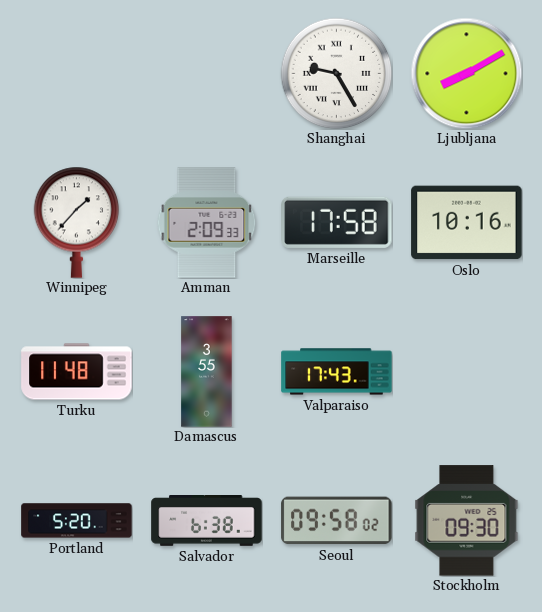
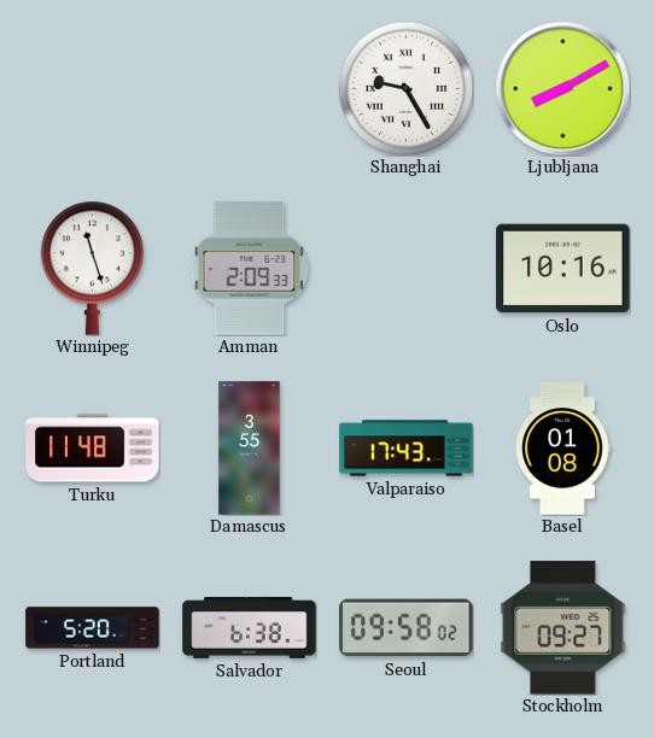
Winnipeg: 1:37 -> 11:27
Marseille: 17:58 -> none
Basel: none -> 01:08
Stockholm: 09:30 -> 09:27
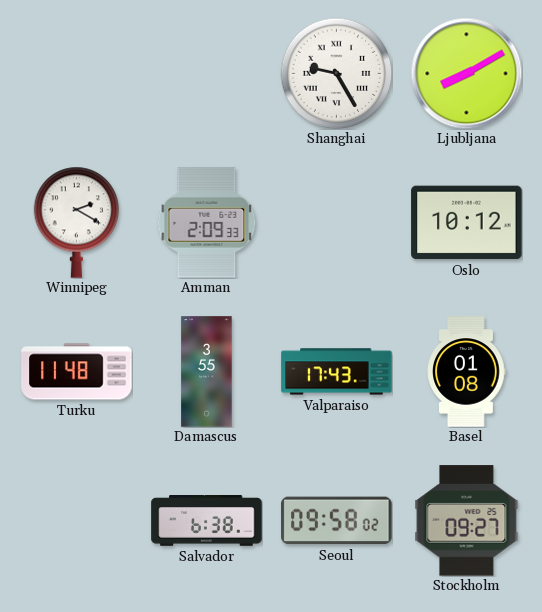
Winnipeg: 11:27 -> 2:20
Oslo: 10:16 -> 10:12
Portland: 5:20 -> none
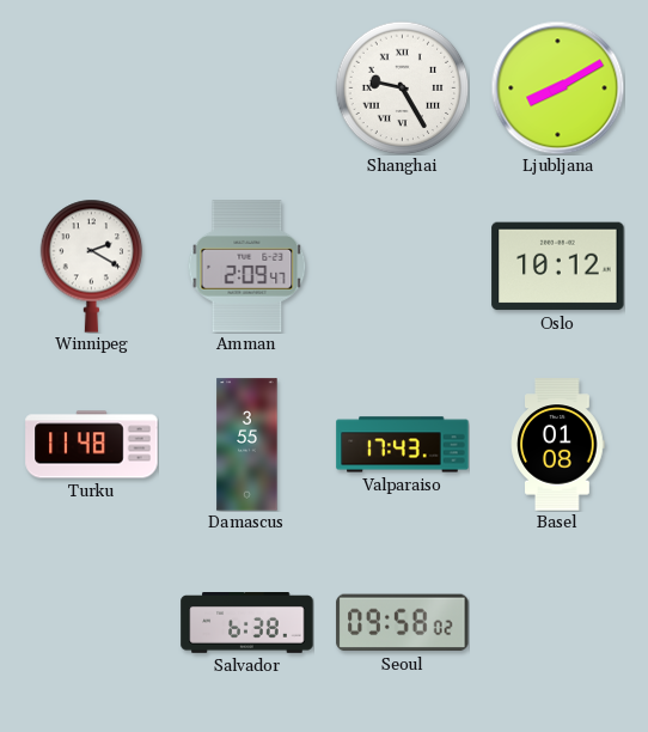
Amman: 2:09:33 -> 2:09:47
Stockholm: 09:27 -> none
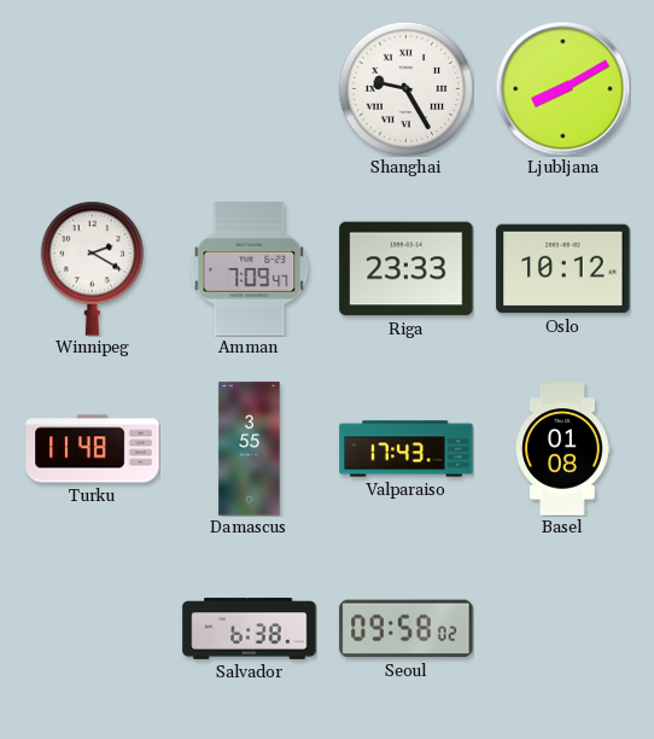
Amman: 2:09 -> 7:09
Riga: none -> 23:33
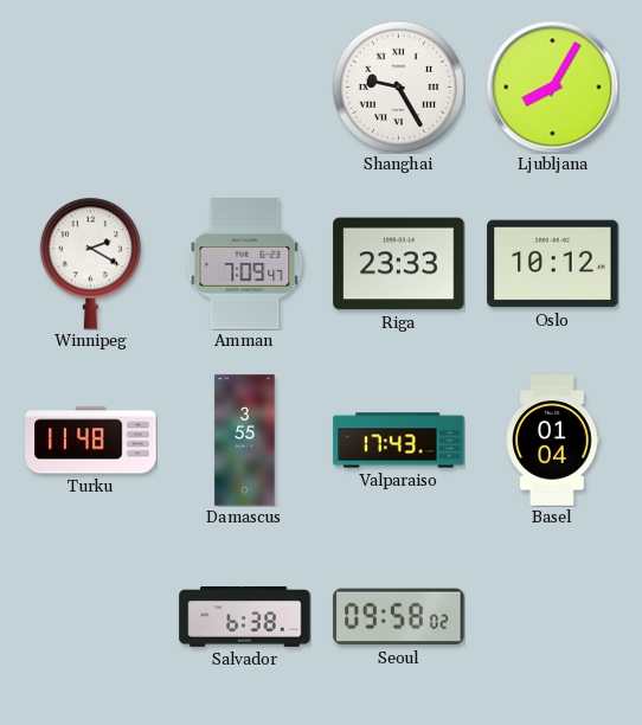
Ljubljana: 8:10 -> 8:05
Basel: 01:08 -> 01:04
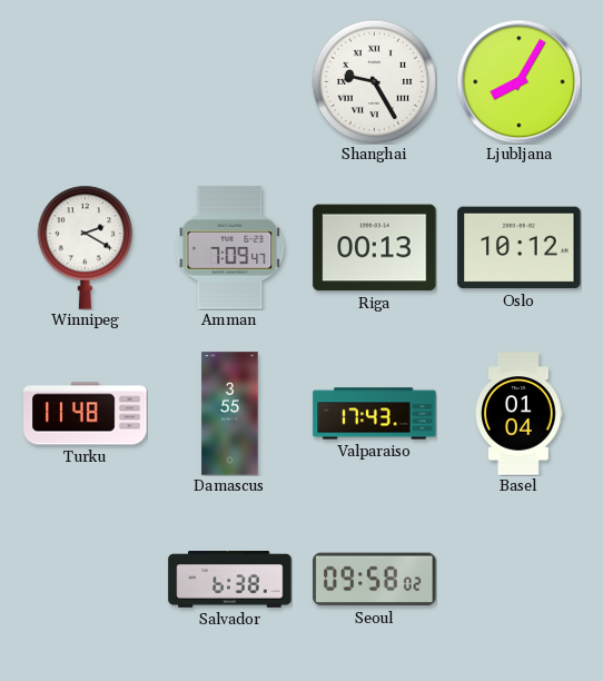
Riga: 23:33 -> 00:13
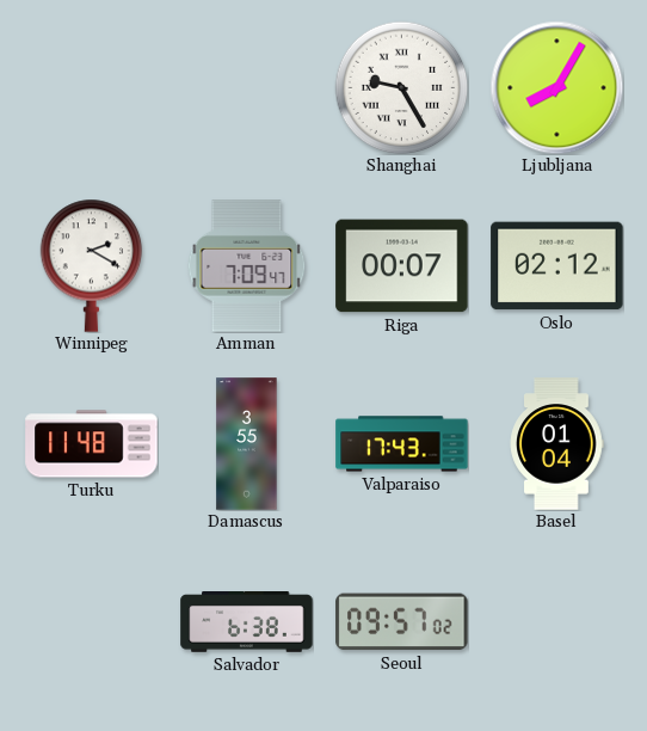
Riga: 00:13 -> 00:07
Oslo: 10:12 -> 02:12
Seoul: 09:58 -> 09:57
